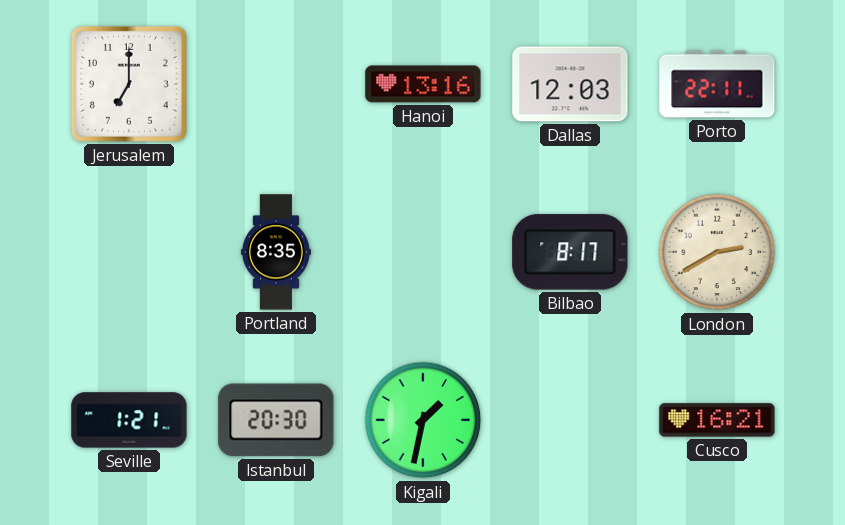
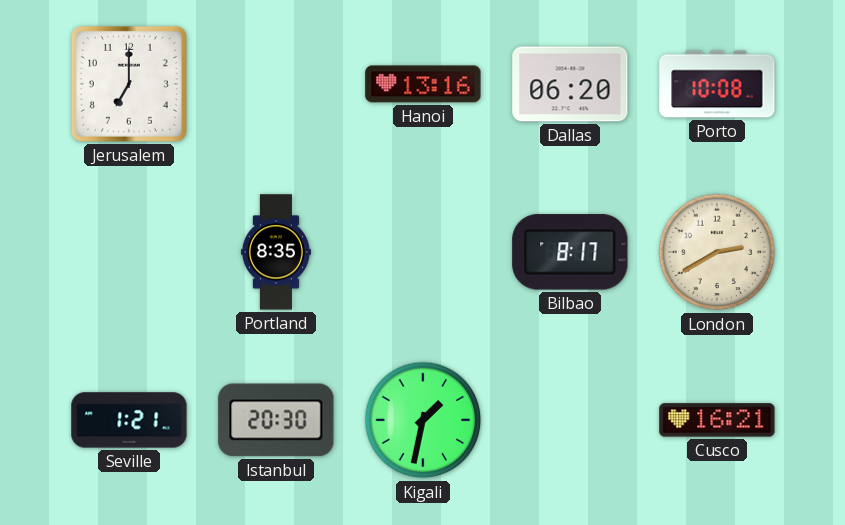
Dallas: 12:03 -> 06:20
Porto: 22:11 -> 10:08
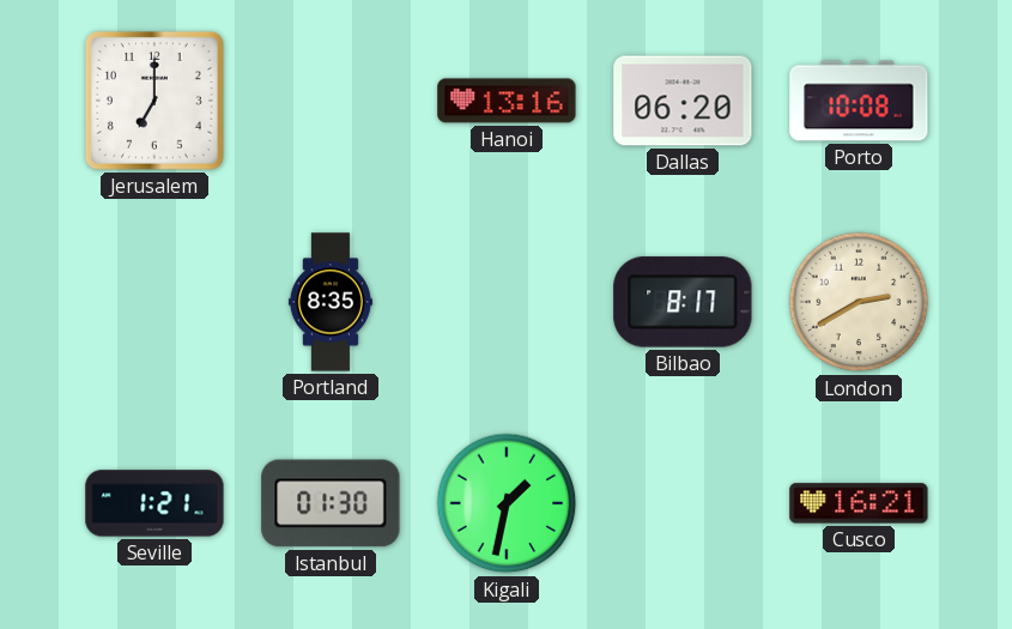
Istanbul: 20:30 -> 01:30
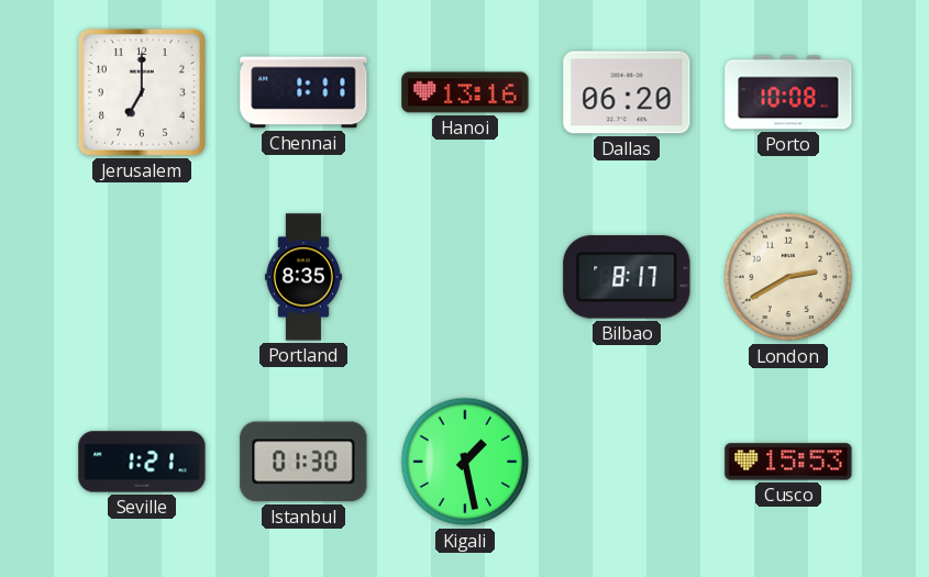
Chennai: none -> 1:11
Kigali: 1:32 -> 1:28
Cusco: 16:21 -> 15:53
